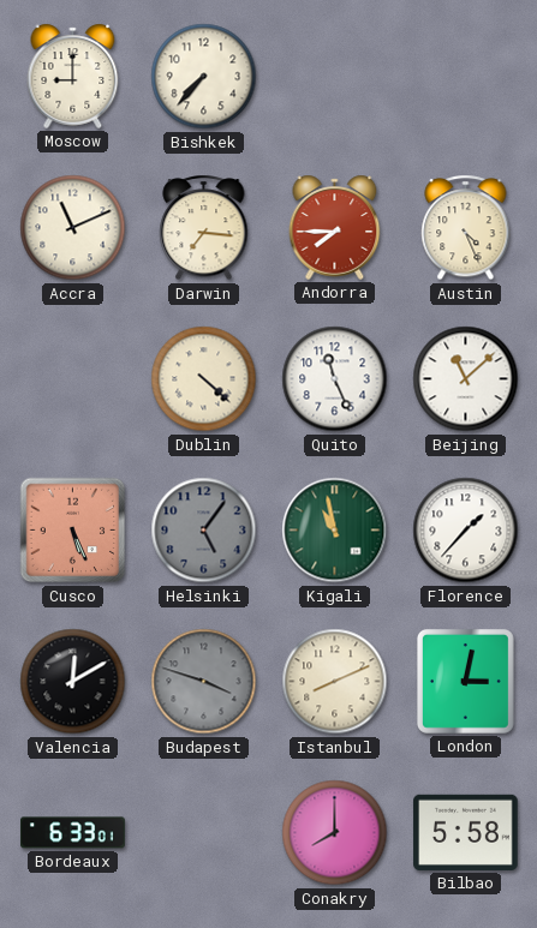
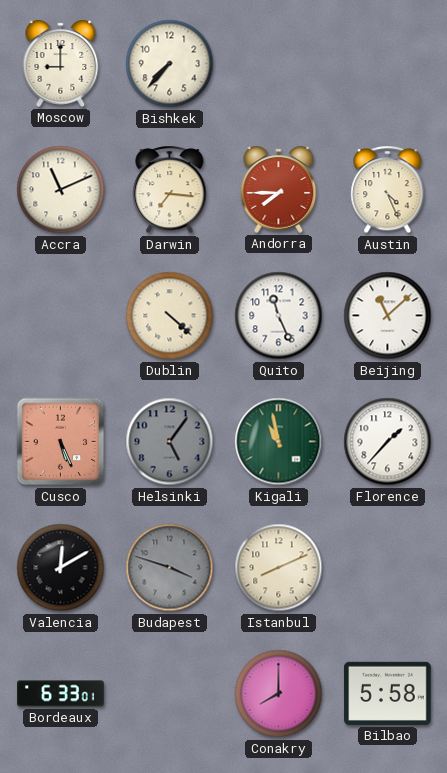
London: 3:02 -> none
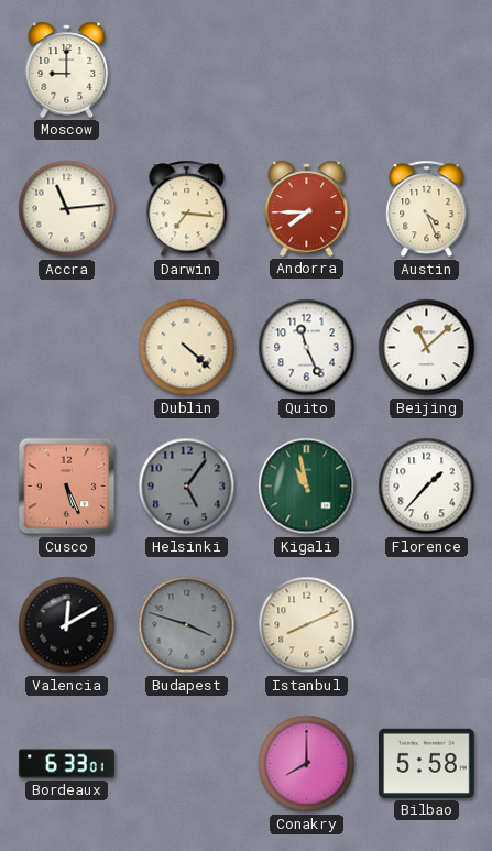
Bishkek: 7:37 -> none
Accra: 11:11 -> 11:14
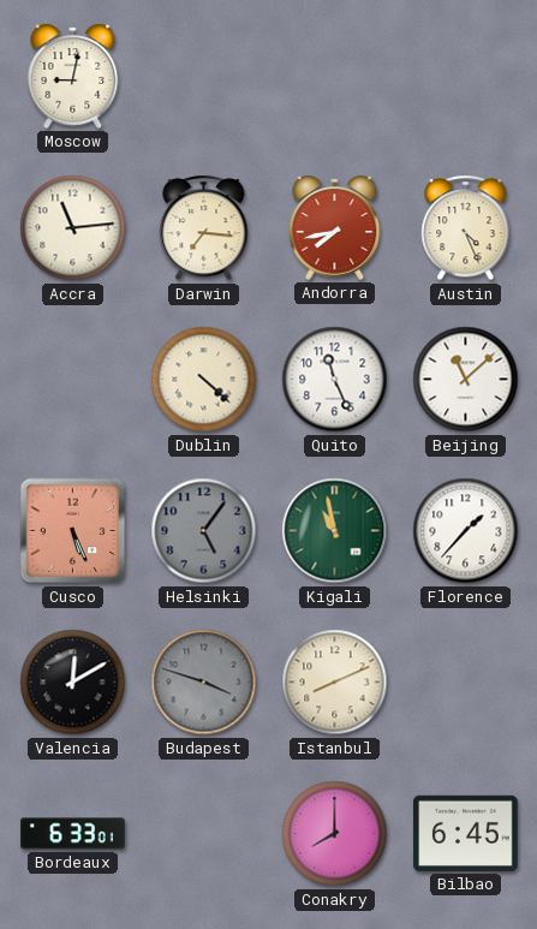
Moscow: 9:00 -> 9:02
Andorra: 7:45 -> 7:43
Bilbao: 5:58 -> 6:45
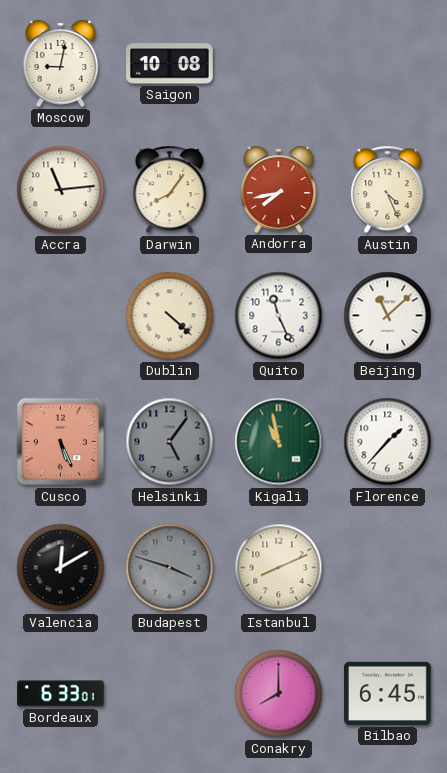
Saigon: none -> 10:08
Darwin: 7:16 -> 8:06
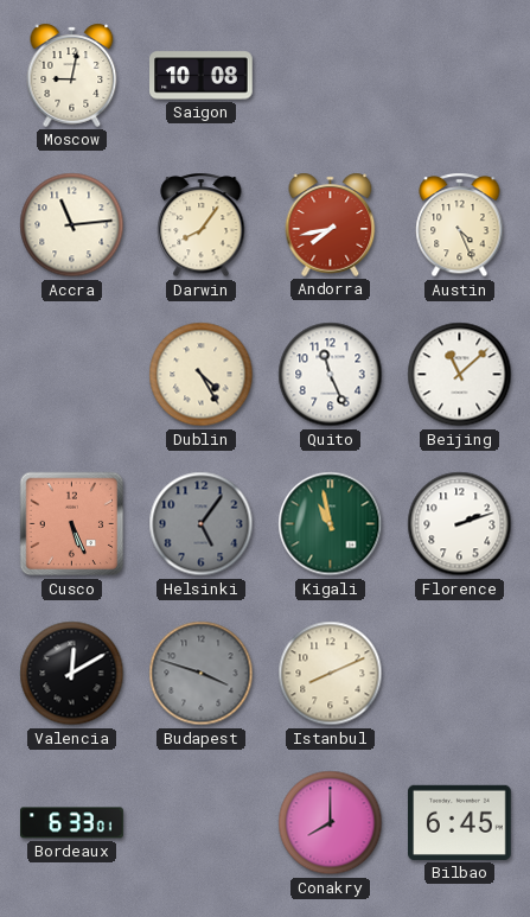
Dublin: 4:22 -> 4:25
Florence: 1:37 -> 2:12
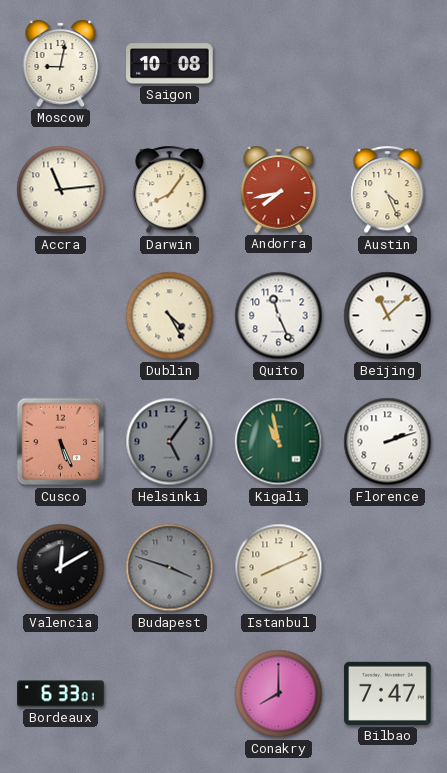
Bilbao: 6:45 -> 7:47
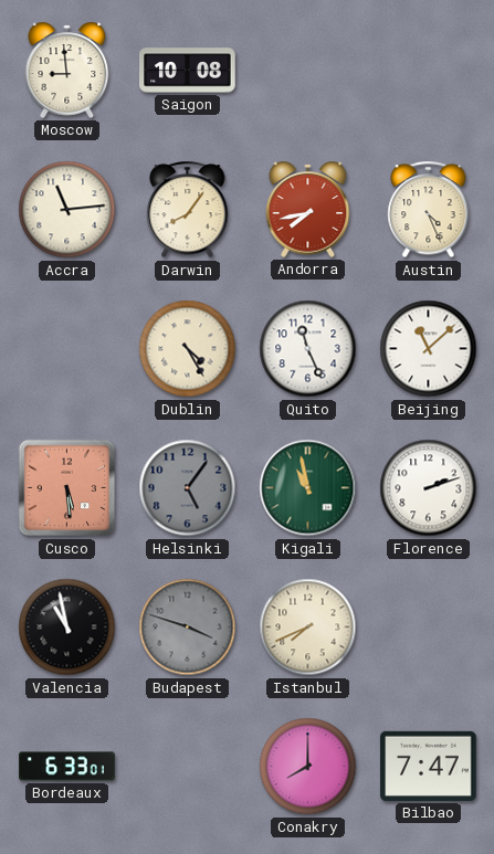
Moscow: 9:02 -> 8:59
Cusco: 5:26 -> 5:29
Valencia: 12:10 -> 10:58
Istanbul: 8:11 -> 7:41
